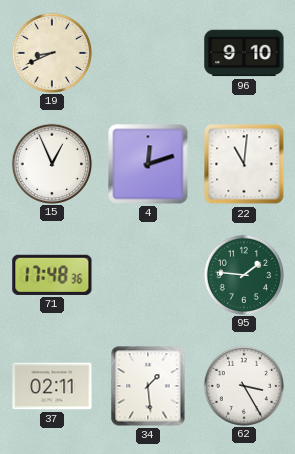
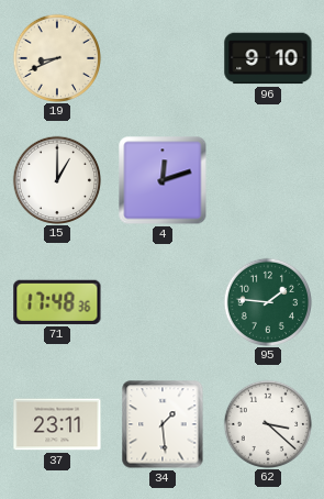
15: 12:56 -> 1:00
22: 11:01 -> none
37: 02:11 -> 23:11
62: 3:25 -> 3:22
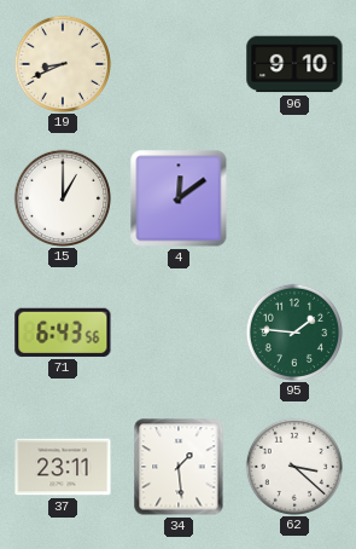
4: 12:12 -> 12:09
71: 17:48 -> 6:43
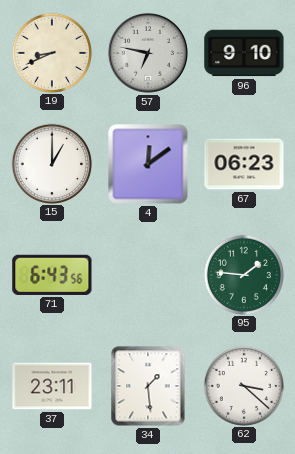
57: none -> 6:47
67: none -> 06:23
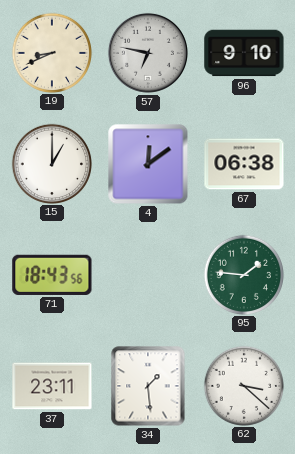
67: 06:23 -> 06:38
71: 6:43 -> 18:43
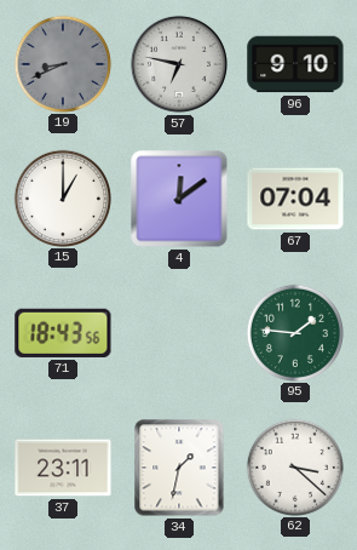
19 dial: cream -> grey
67: 06:38 -> 07:04
34: 1:29 -> 1:32
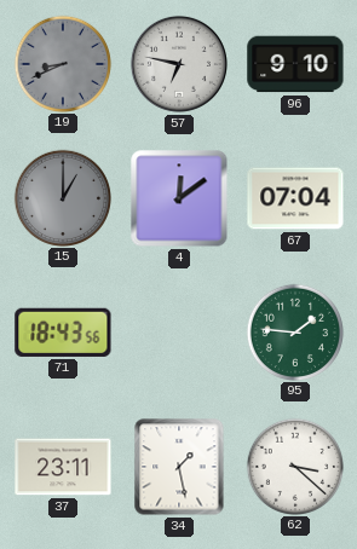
15 dial: white -> grey
34: 1:32 -> 1:28
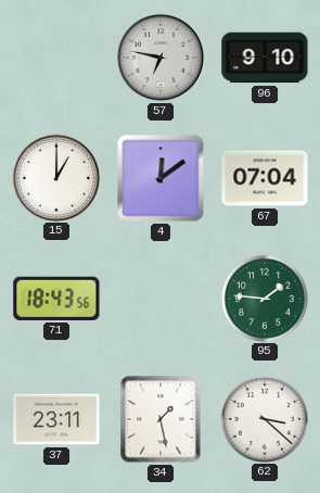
19: 8:41 -> none
15 dial: grey -> white
